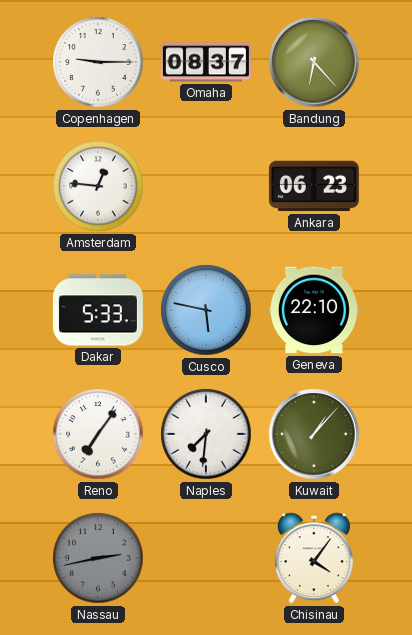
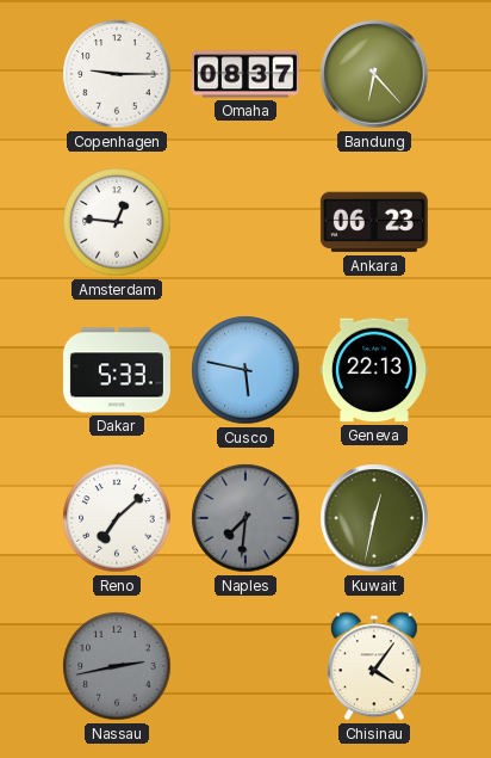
Geneva: 22:10 -> 22:13
Reno: 7:06 -> 7:08
Naples dial: white -> grey
Kuwait: 1:07 -> 12:32
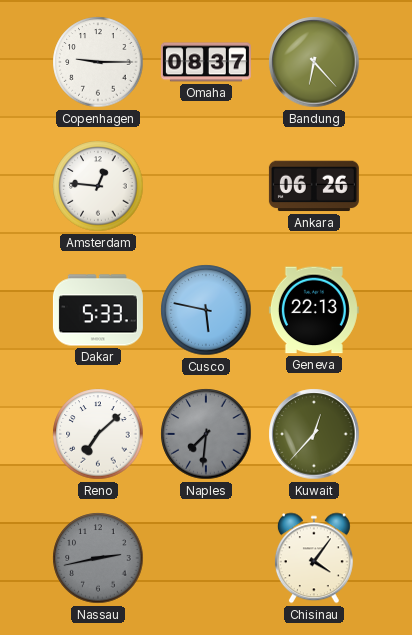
Ankara: 06:23 -> 06:26
Kuwait: 12:32 -> 12:37
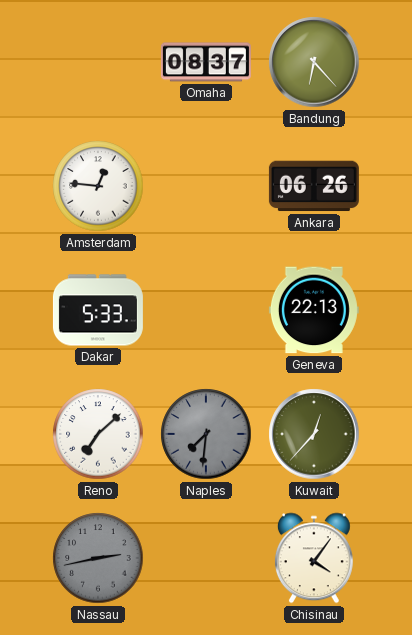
Copenhagen: 9:15 -> none
Cusco: 5:47 -> none
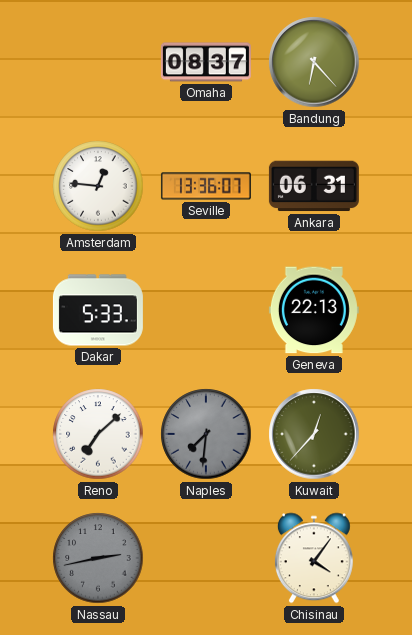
Seville: none -> 13:36
Ankara: 06:26 -> 06:31
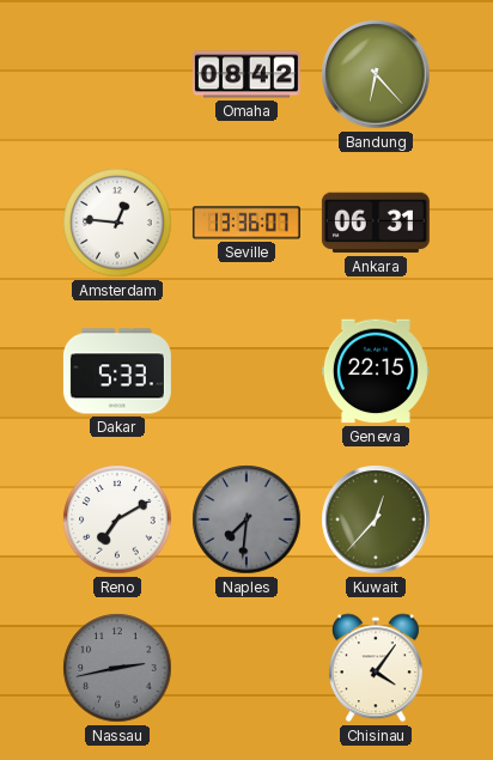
Omaha: 08:37 -> 08:42
Geneva: 22:13 -> 22:15
Reno: 7:08 -> 7:10
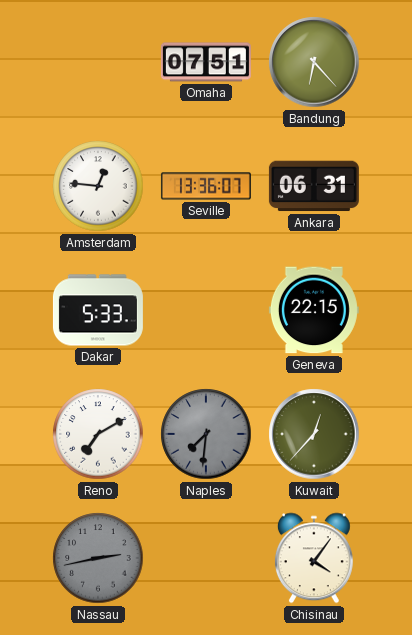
Omaha: 08:42 -> 07:51
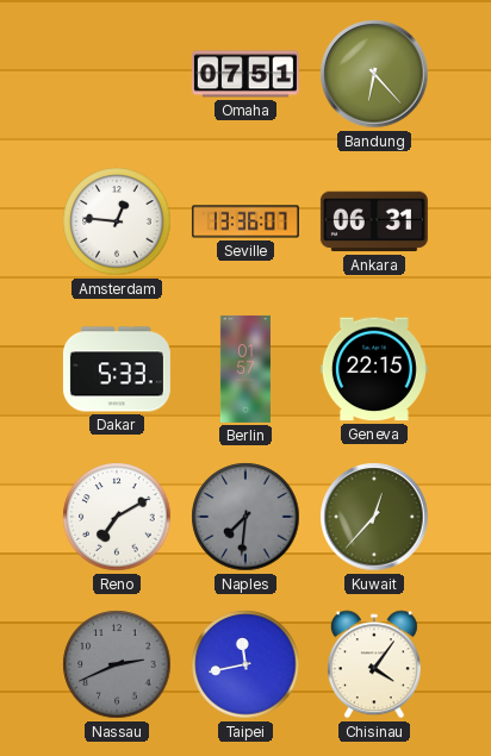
Berlin: none -> 01:57
Nassau: 2:43 -> 2:41
Taipei: none -> 11:43
